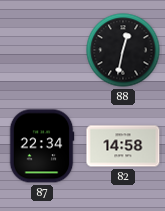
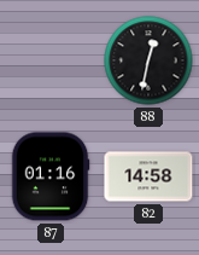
87: 22:34 -> 01:16
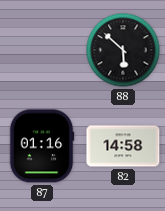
88: 12:32 -> 5:52
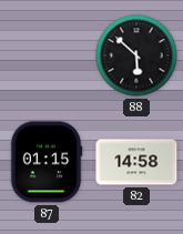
87: 01:16 -> 01:15
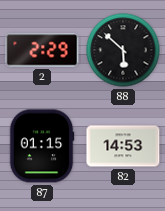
2: none -> 2:29
82: 14:58 -> 14:53
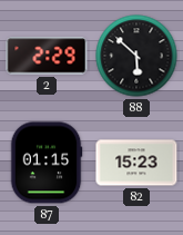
82: 14:53 -> 15:23
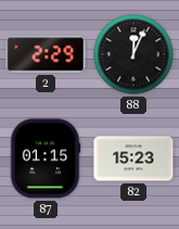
88: 5:52 -> 12:04
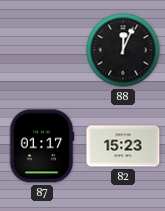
2: 2:29 -> none
87: 01:15 -> 01:17
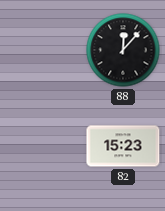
88: 12:04 -> 12:07
87: 01:17 -> none
